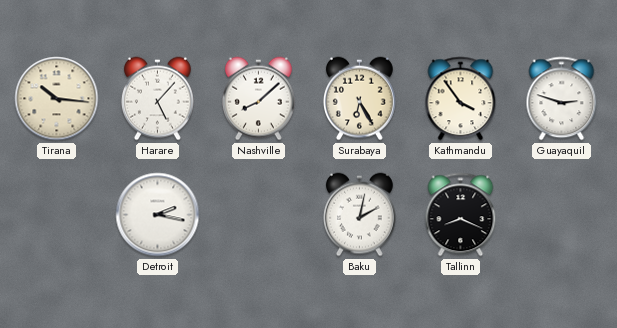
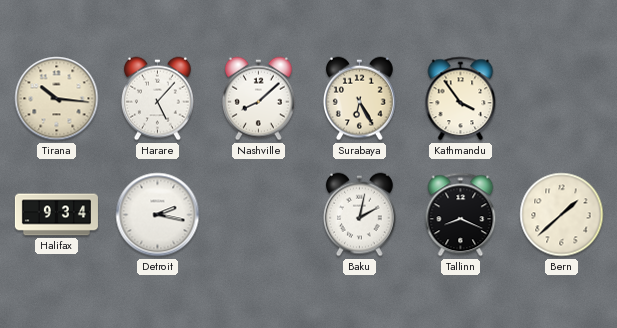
Guayaquil: 2:48 -> none
Halifax: none -> 9:34
Bern: none -> 1:38
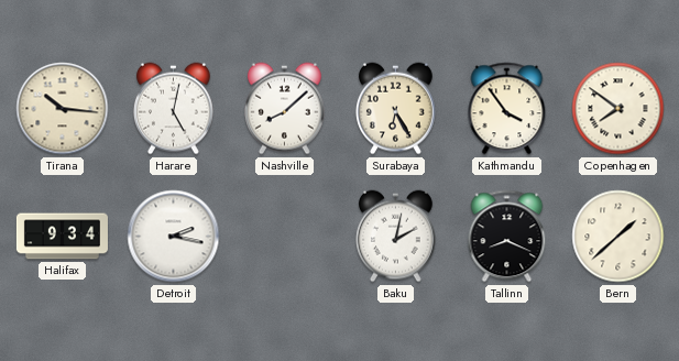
Harare: 5:07 -> 5:02
Copenhagen: none -> 7:51
